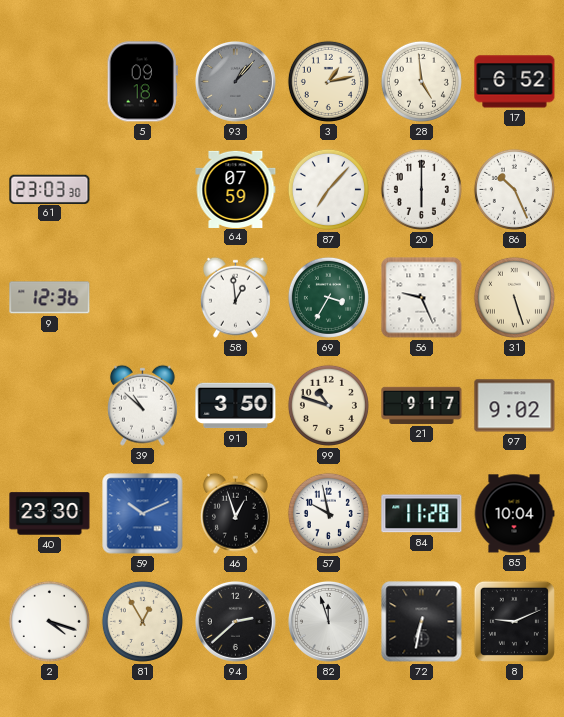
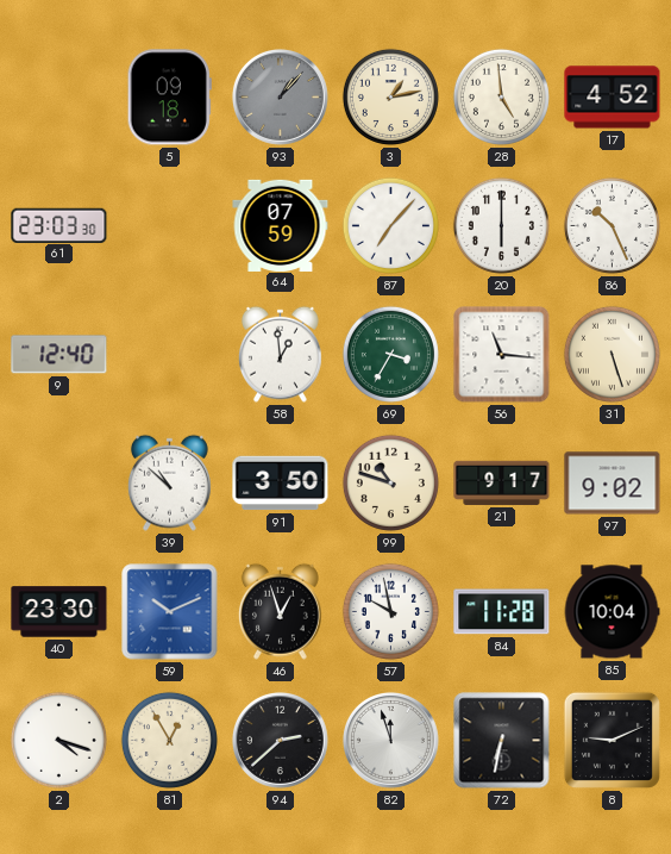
17: 6:52 -> 4:52
9: 12:36 -> 12:40
56: 9:26 -> 11:16
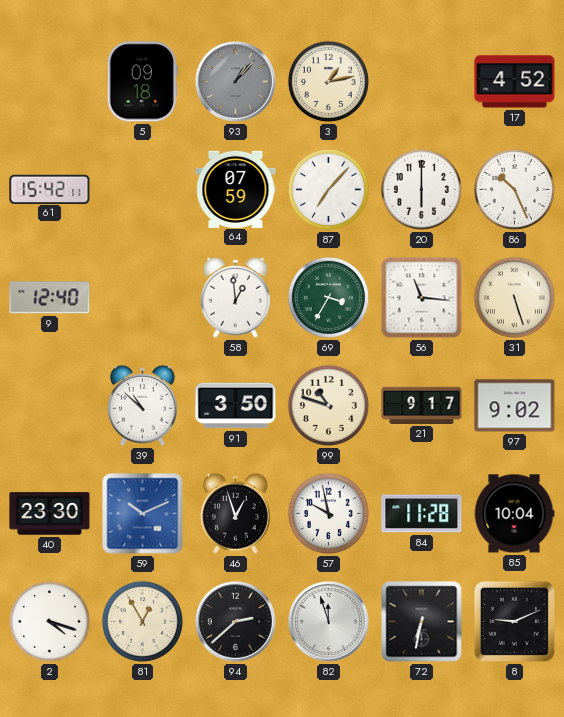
28: 4:59 -> none
61: 23:03 -> 15:42
